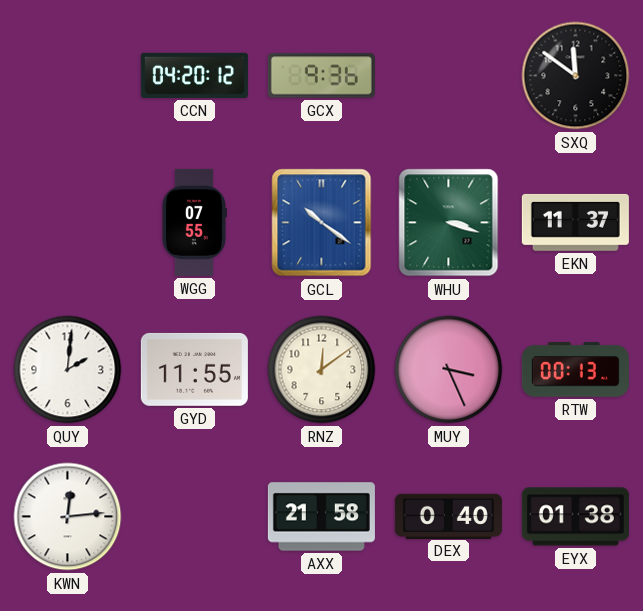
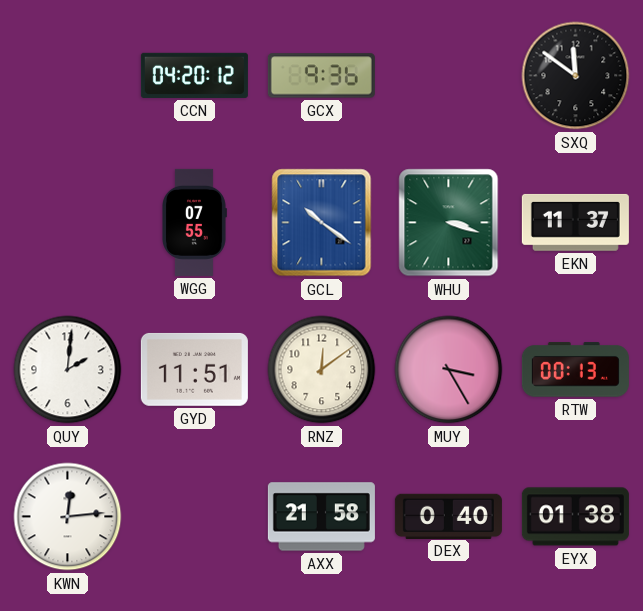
GYD: 11:55 -> 11:51
MUY: 3:26 -> 3:25
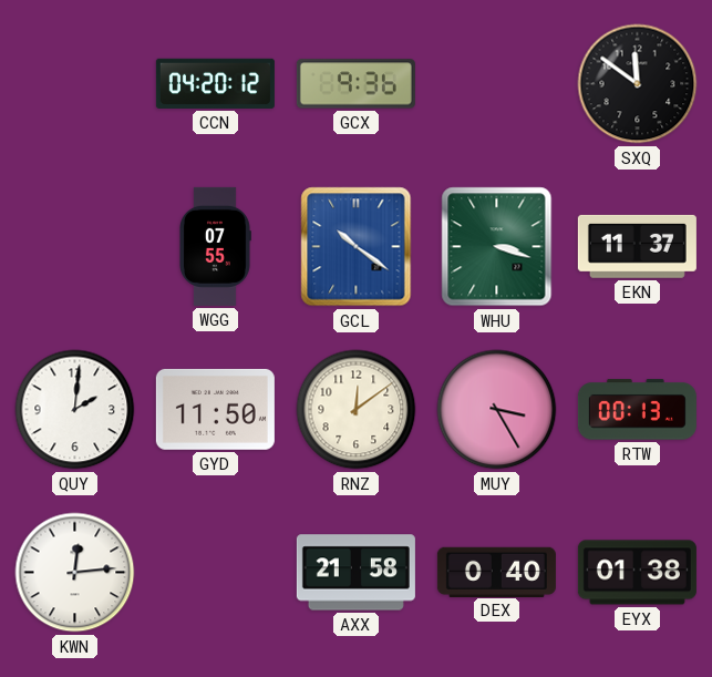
GYD: 11:51 -> 11:50
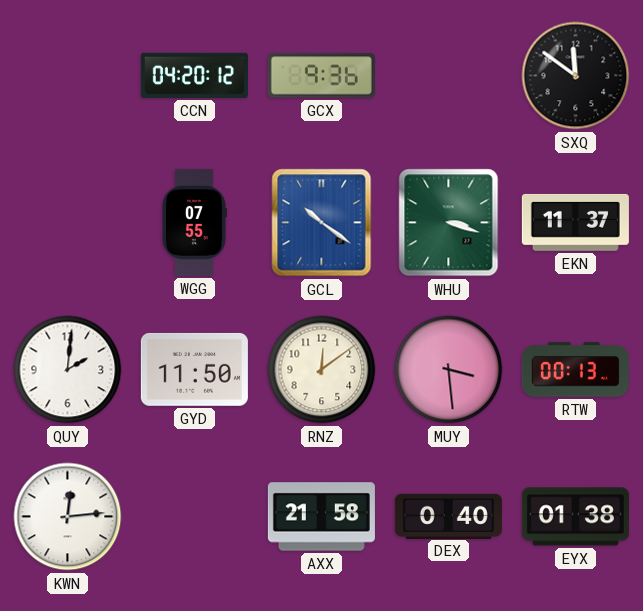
MUY: 3:25 -> 3:29
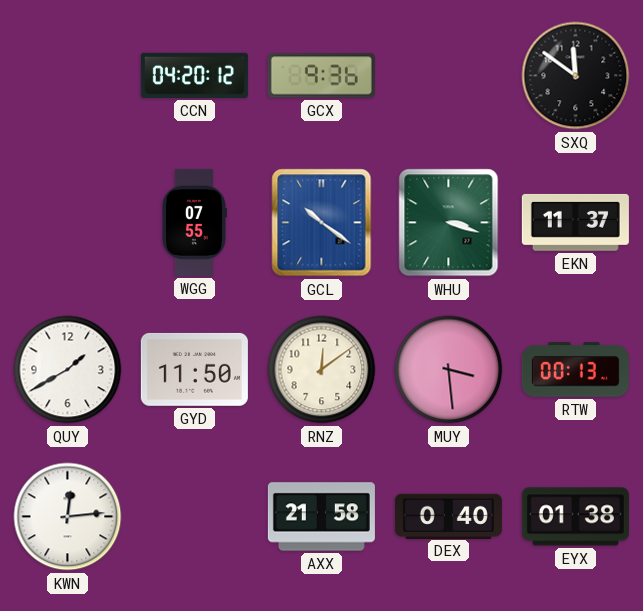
QUY: 2:01 -> 1:40
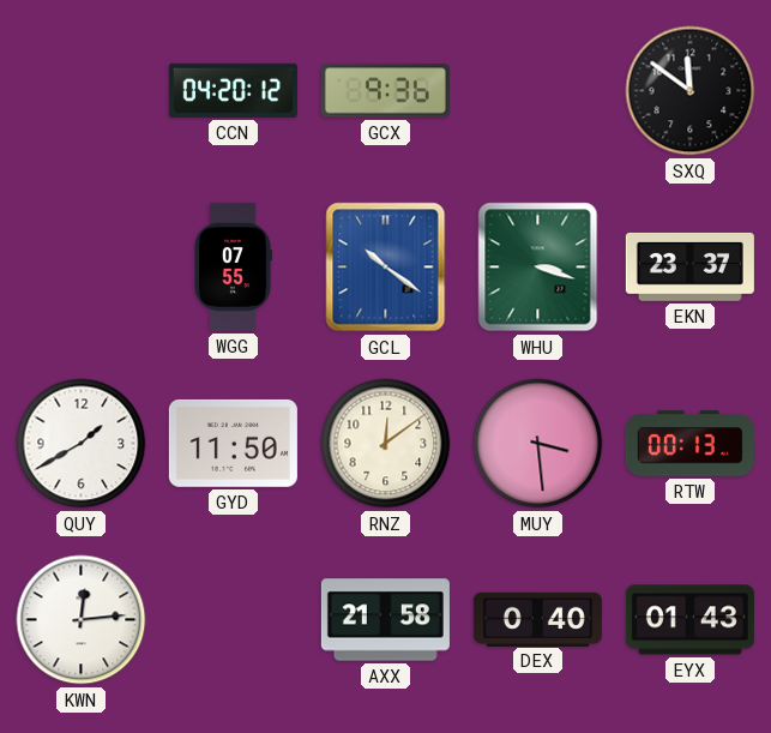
EKN: 11:37 -> 23:37
EYX: 01:38 -> 01:43
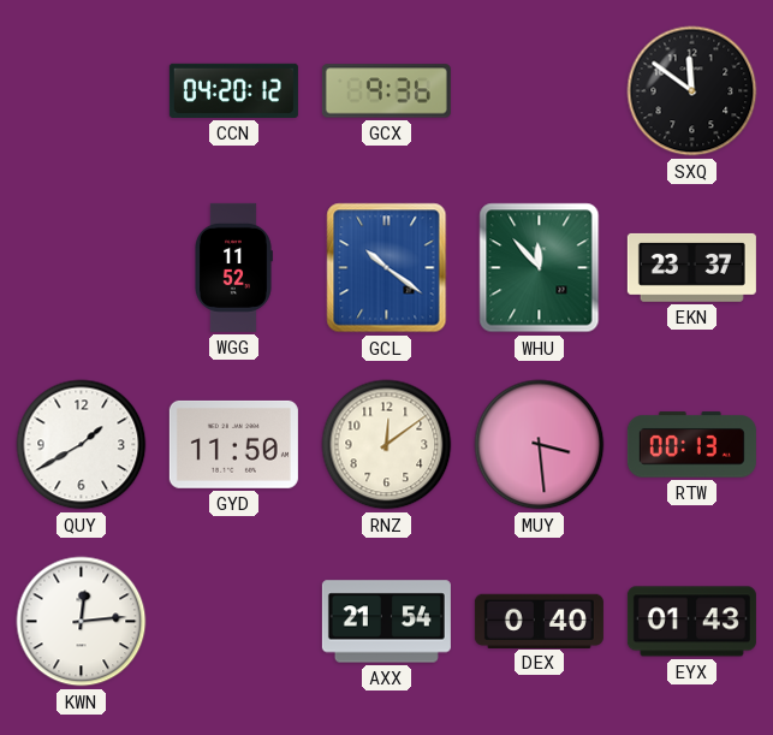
WGG: 07:55 -> 11:52
WHU: 3:18 -> 11:53
AXX: 21:58 -> 21:54
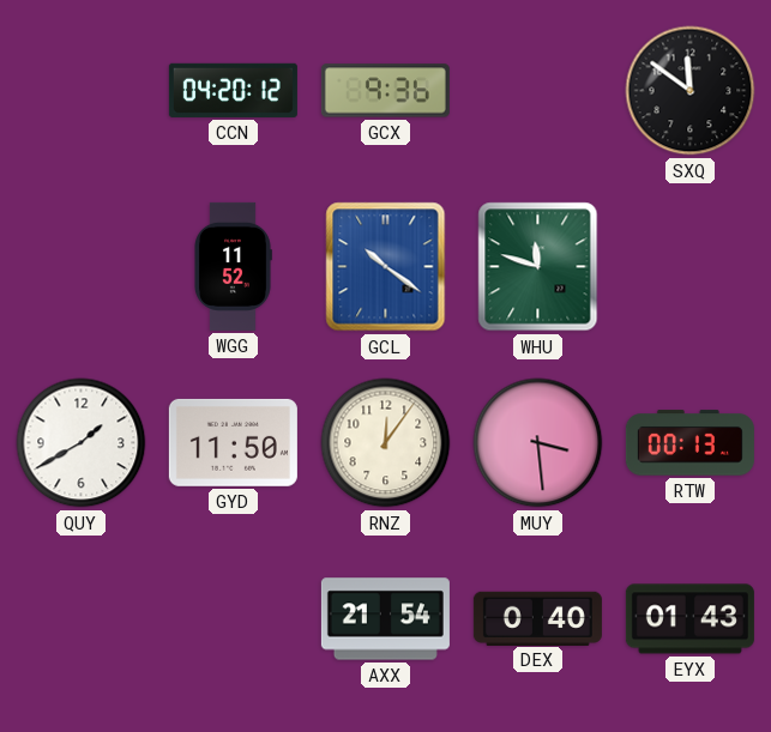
WHU: 11:53 -> 11:48
EKN: 23:37 -> none
RNZ: 12:09 -> 12:06
KWN: 12:14 -> none
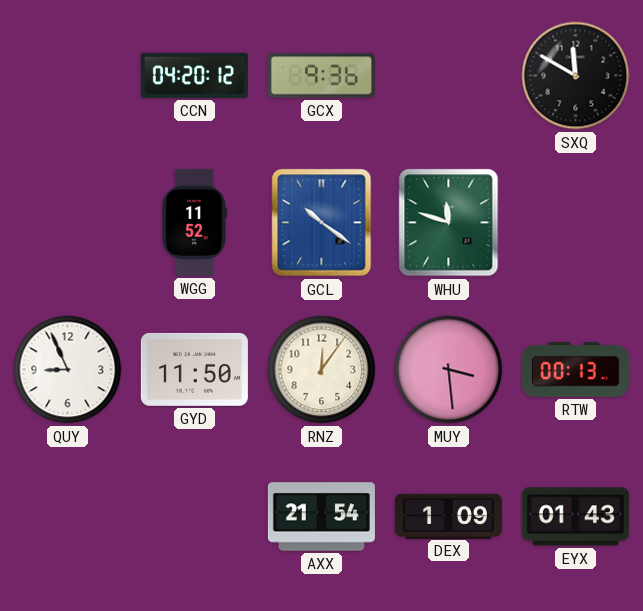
SXQ: 11:51 -> 11:50
QUY: 1:40 -> 8:56
DEX: 0:40 -> 1:09
